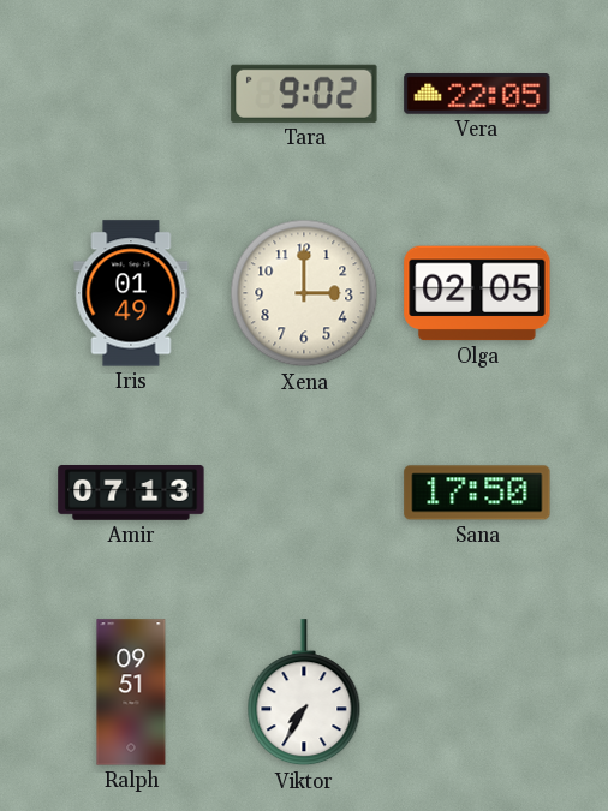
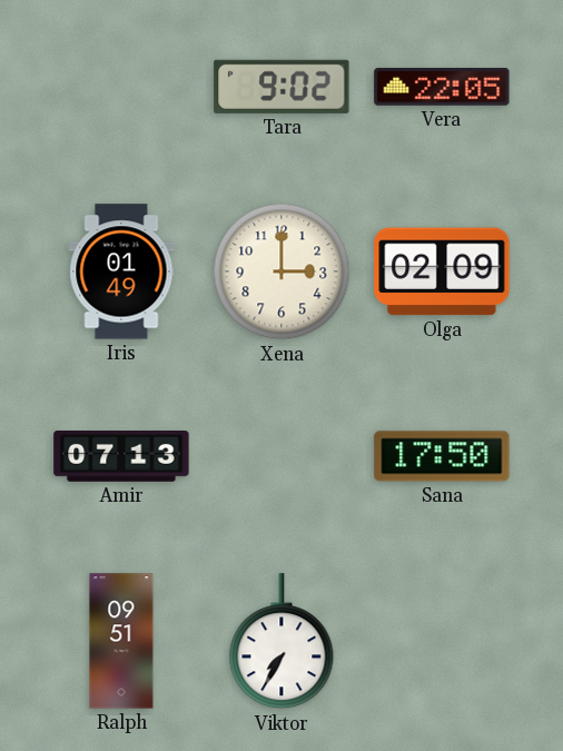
Olga: 02:05 -> 02:09
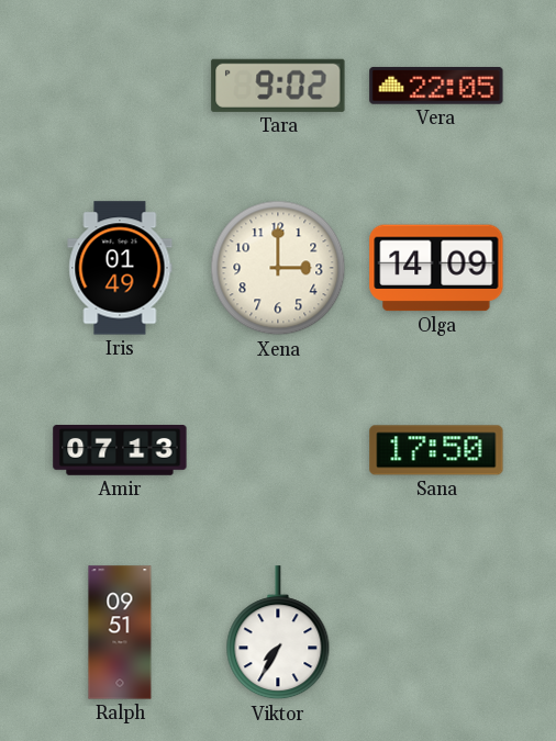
Olga: 02:09 -> 14:09
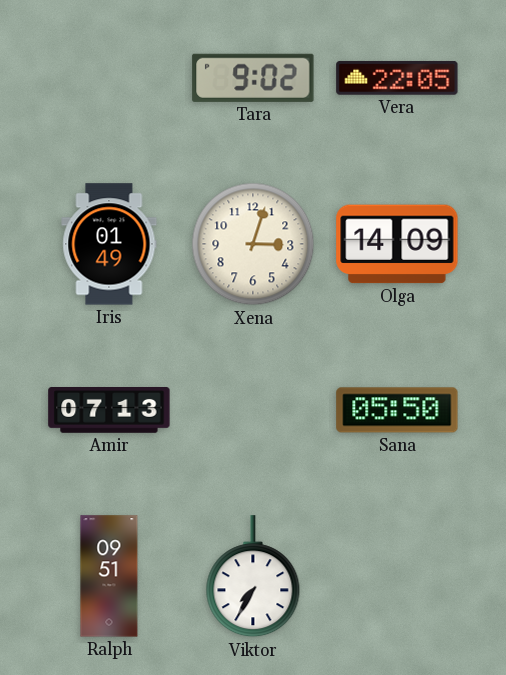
Xena: 3:00 -> 3:03
Sana: 17:50 -> 05:50
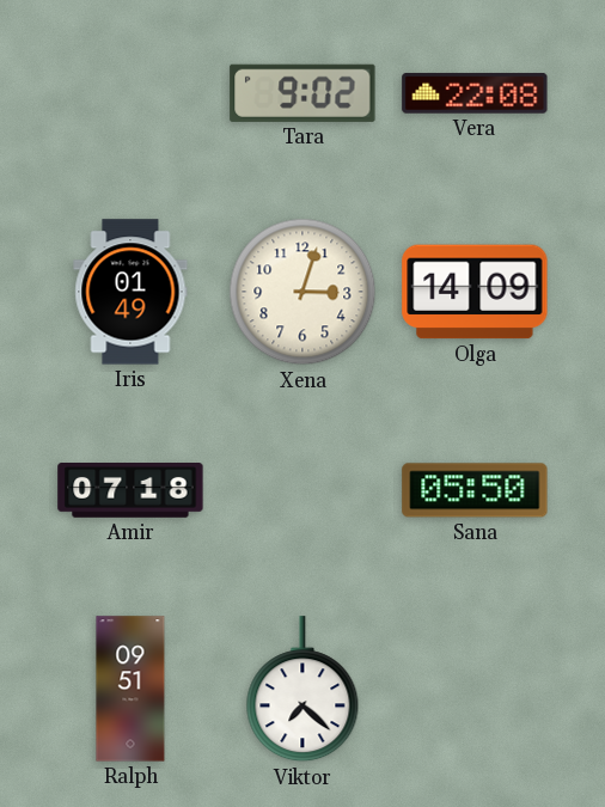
Vera: 22:05 -> 22:08
Amir: 07:13 -> 07:18
Viktor: 7:35 -> 7:22
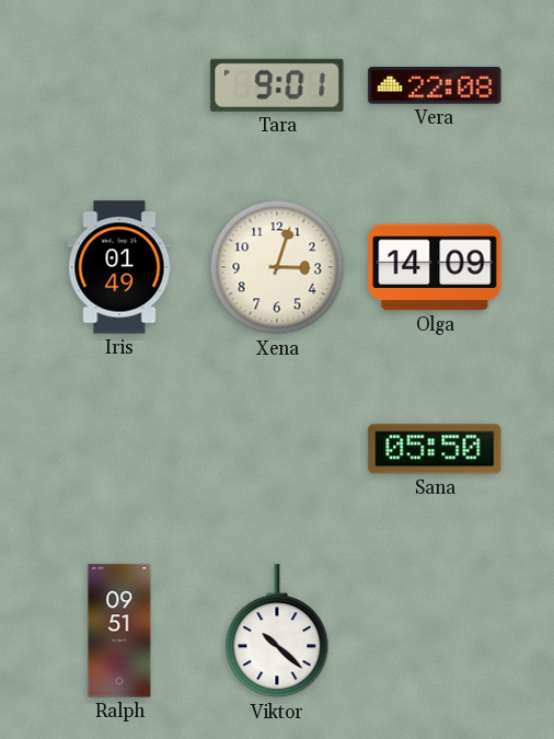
Tara: 9:02 -> 9:01
Amir: 07:18 -> none
Viktor: 7:22 -> 10:22
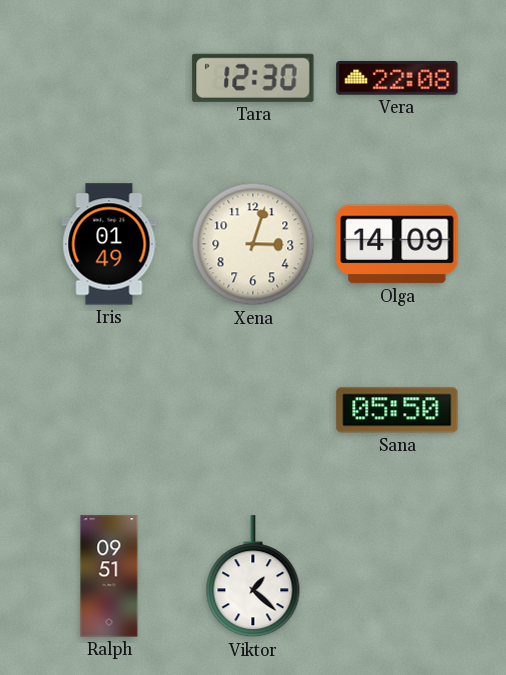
Tara: 9:01 -> 12:30
Viktor: 10:22 -> 1:22
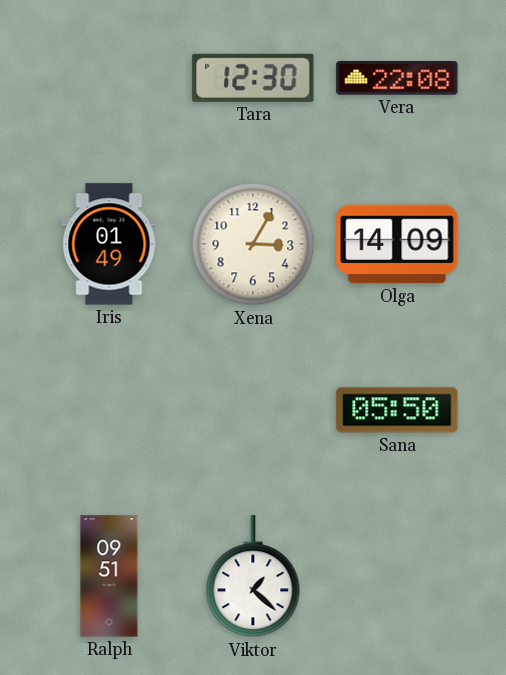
Xena: 3:03 -> 3:05
